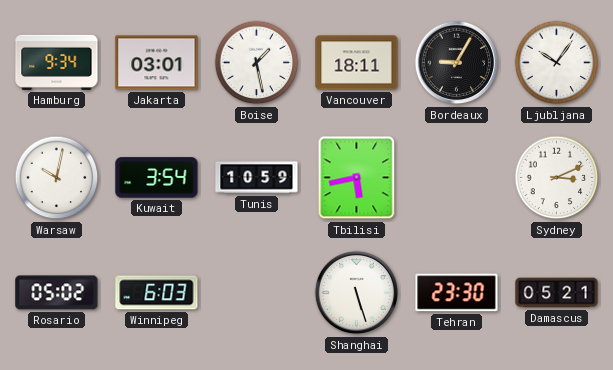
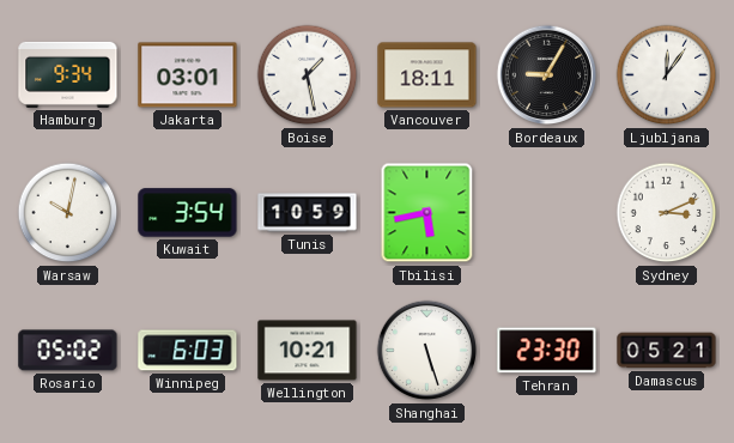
Ljubljana: 10:06 -> 12:06
Wellington: none -> 10:21
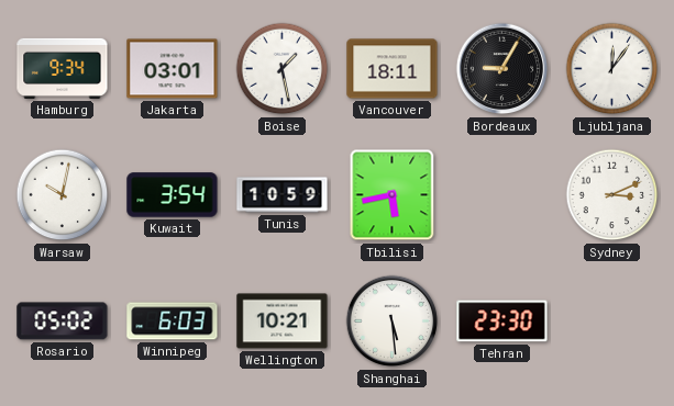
Shanghai: 5:27 -> 5:29
Damascus: 05:21 -> none
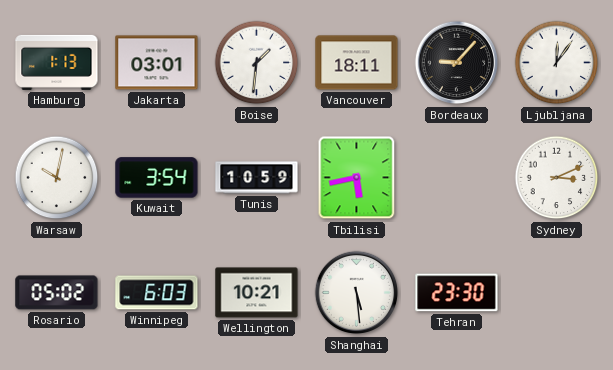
Hamburg: 9:34 -> 1:13
Boise: 1:28 -> 1:31
Bordeaux: 9:05 -> 9:07
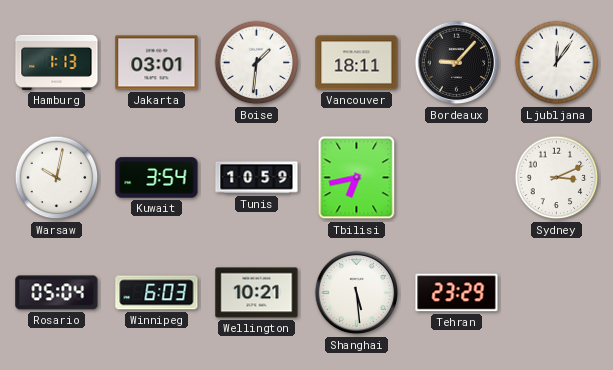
Tbilisi: 5:43 -> 6:43
Rosario: 05:02 -> 05:04
Tehran: 23:30 -> 23:29
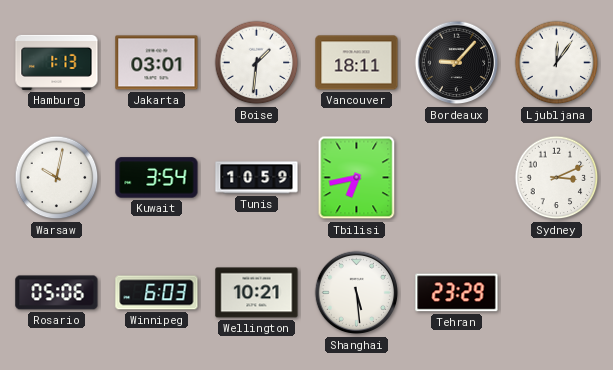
Rosario: 05:04 -> 05:06
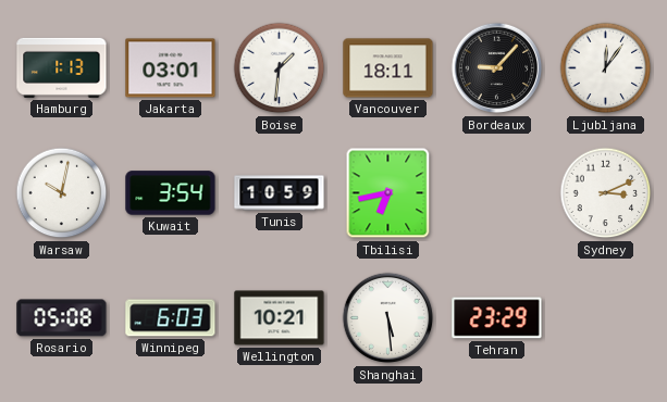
Rosario: 05:06 -> 05:08
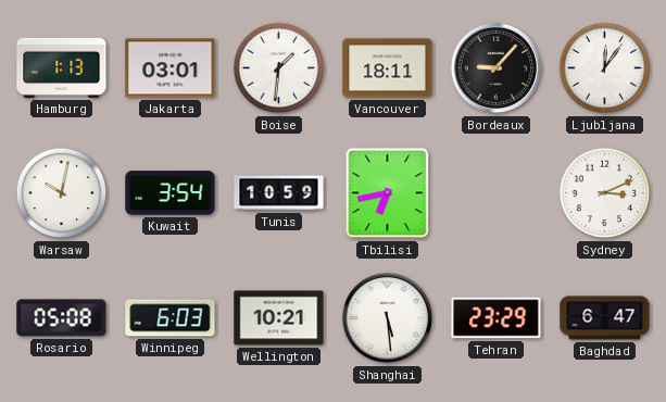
Baghdad: none -> 6:47
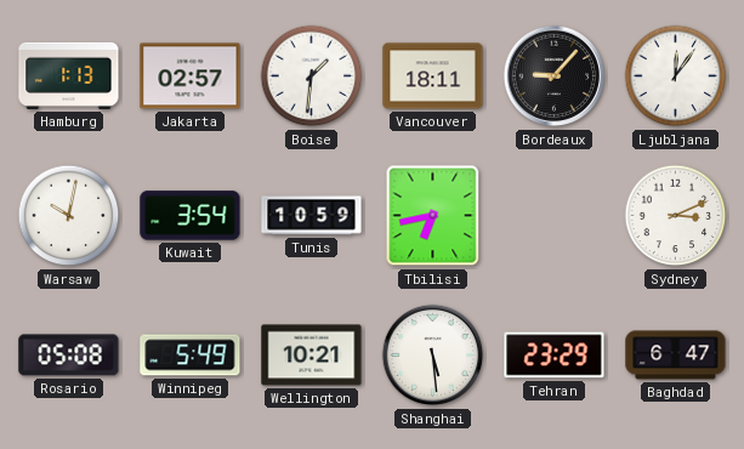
Jakarta: 03:01 -> 02:57
Winnipeg: 6:03 -> 5:49
